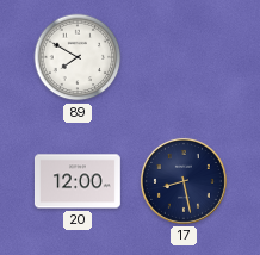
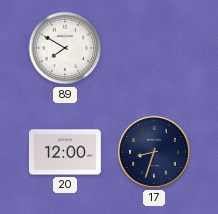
17: 8:28 -> 8:33
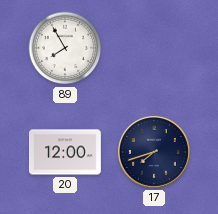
89: 7:50 -> 7:55
17: 8:33 -> 7:42
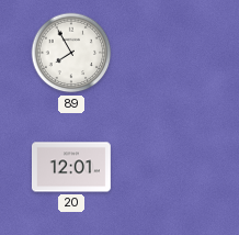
20: 12:00 -> 12:01
17: 7:42 -> none
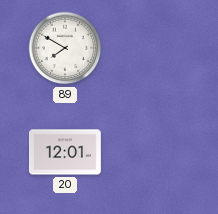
89: 7:55 -> 7:50
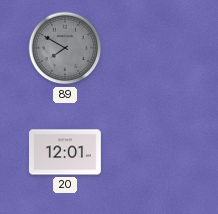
89 dial: white -> grey
